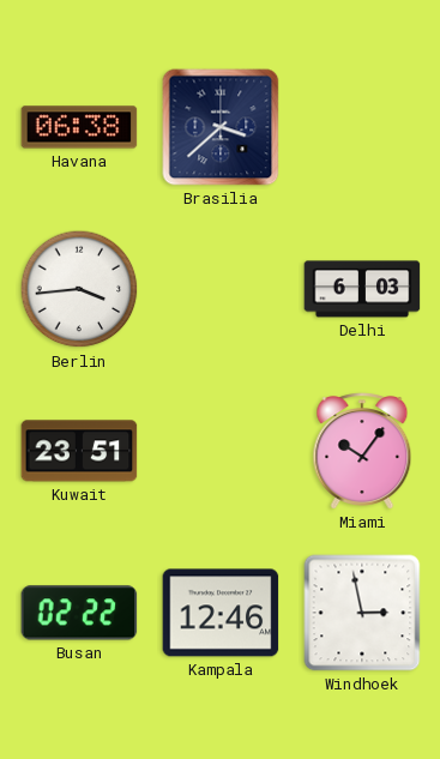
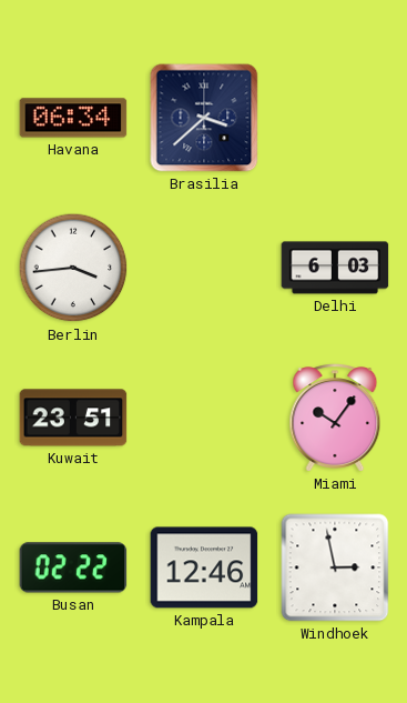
Havana: 06:38 -> 06:34
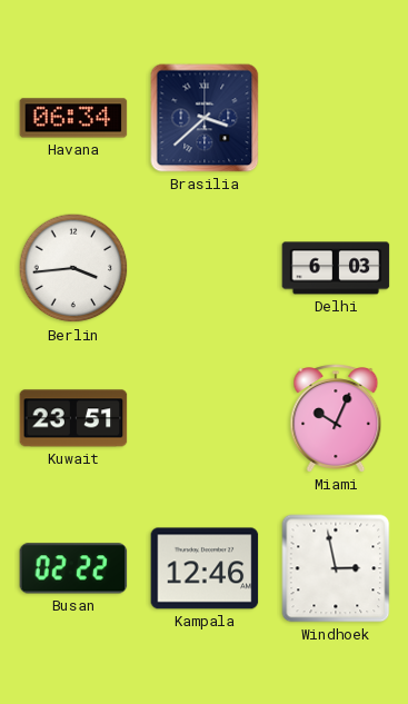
Miami: 10:06 -> 10:04
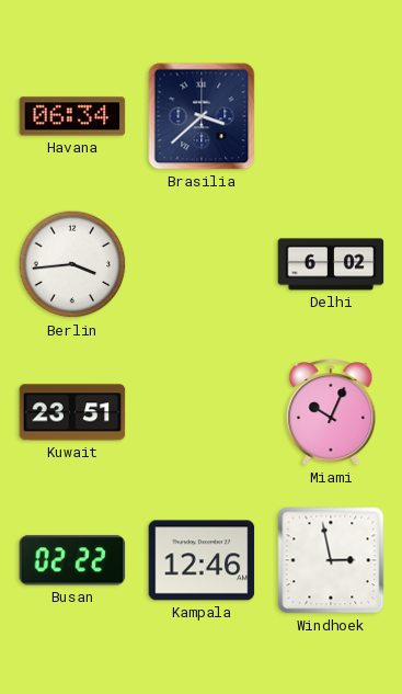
Delhi: 6:03 -> 6:02
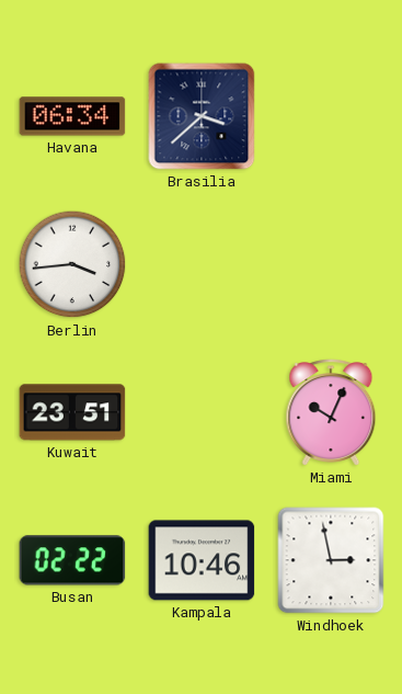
Delhi: 6:02 -> none
Kampala: 12:46 -> 10:46
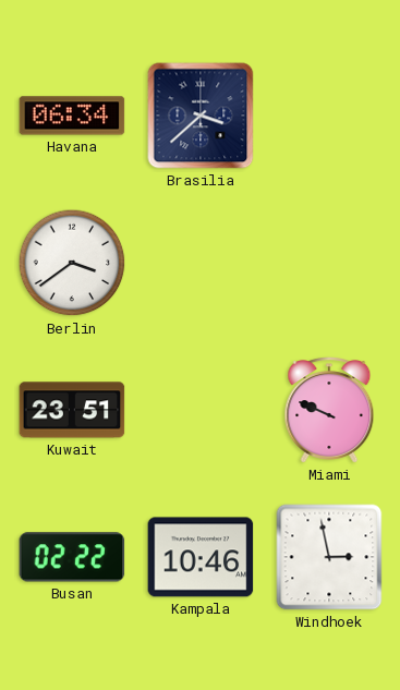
Berlin: 3:44 -> 3:39
Miami: 10:04 -> 9:49
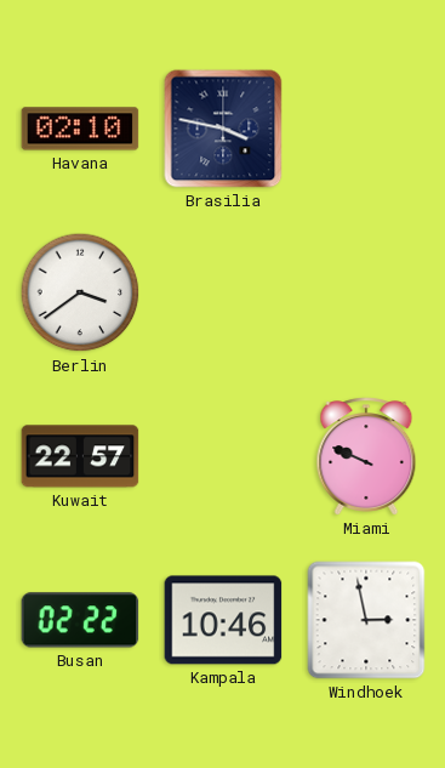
Havana: 06:34 -> 02:10
Brasilia: 3:38 -> 3:47
Kuwait: 23:51 -> 22:57
